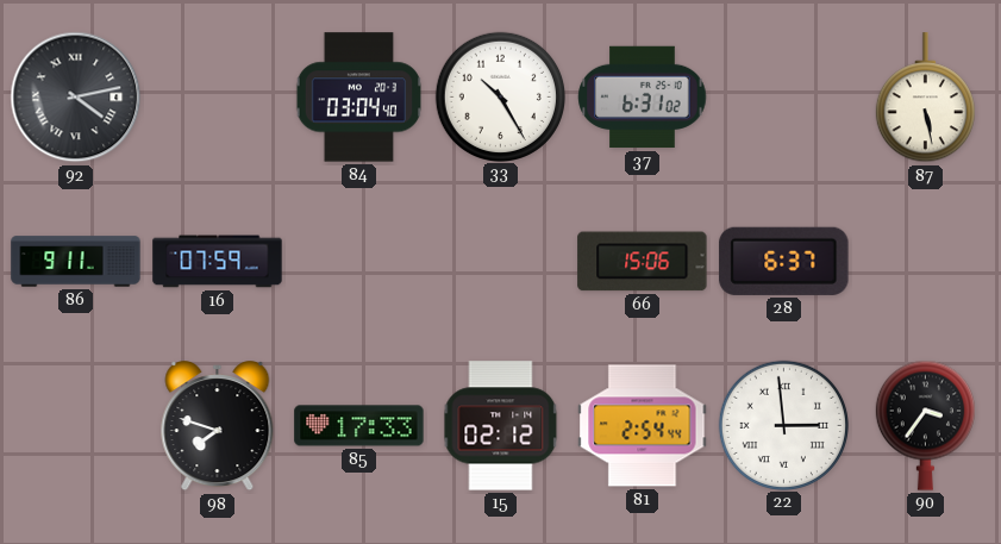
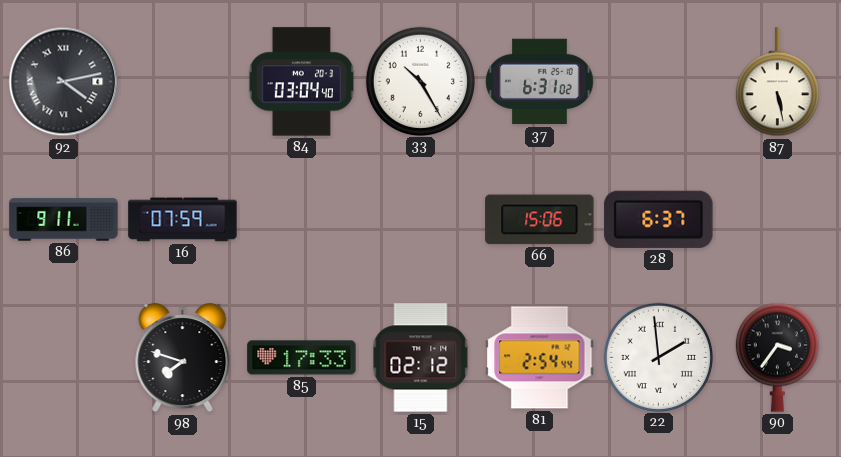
22: 2:59 -> 1:59
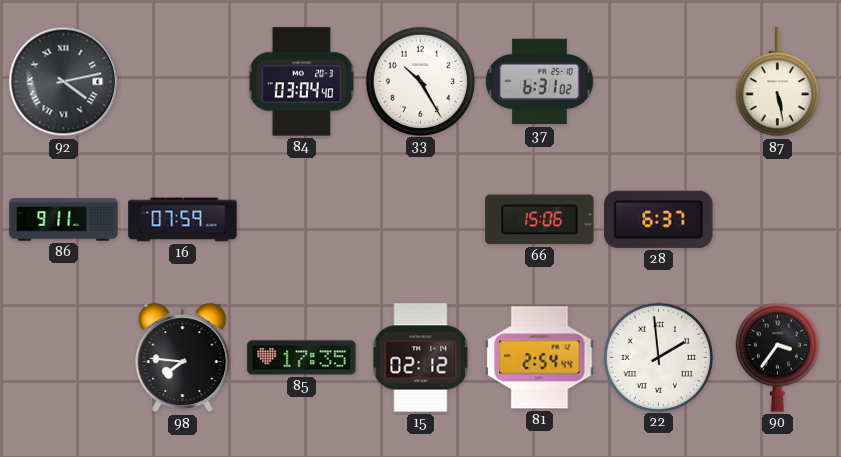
98: 7:48 -> 7:46
85: 17:33 -> 17:35
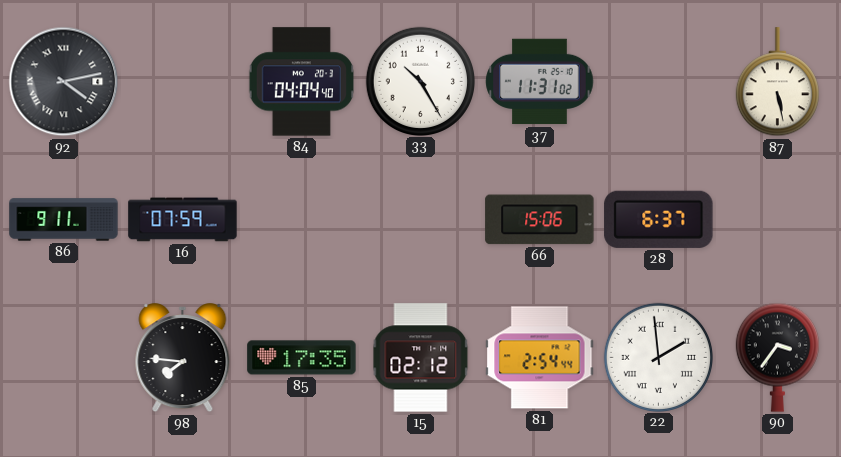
84: 03:04 -> 04:04
37: 6:31 -> 11:31
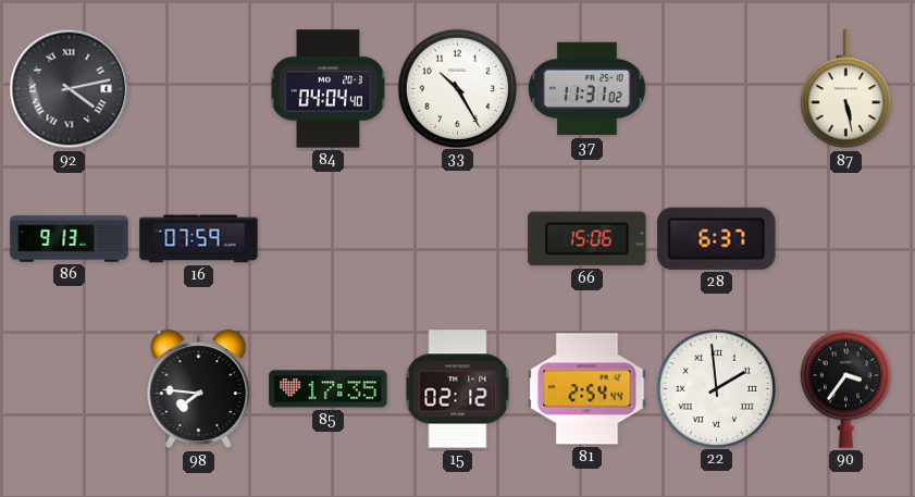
86: 9:11 -> 9:13
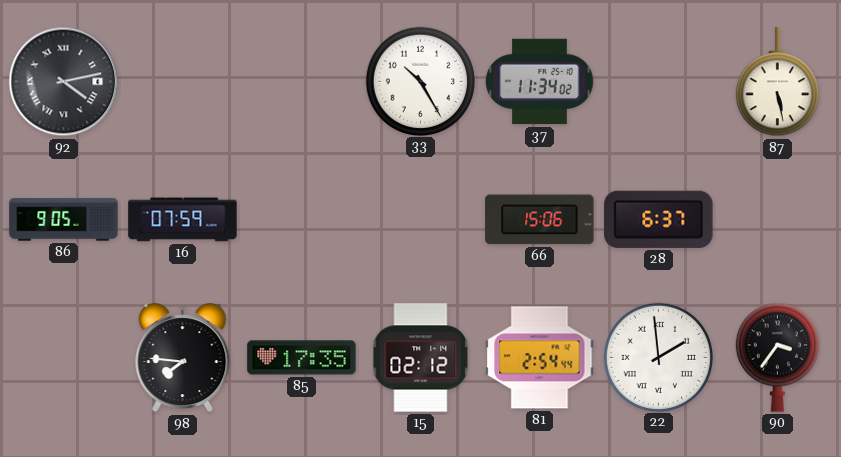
84: 04:04 -> none
37: 11:31 -> 11:34
86: 9:13 -> 9:05
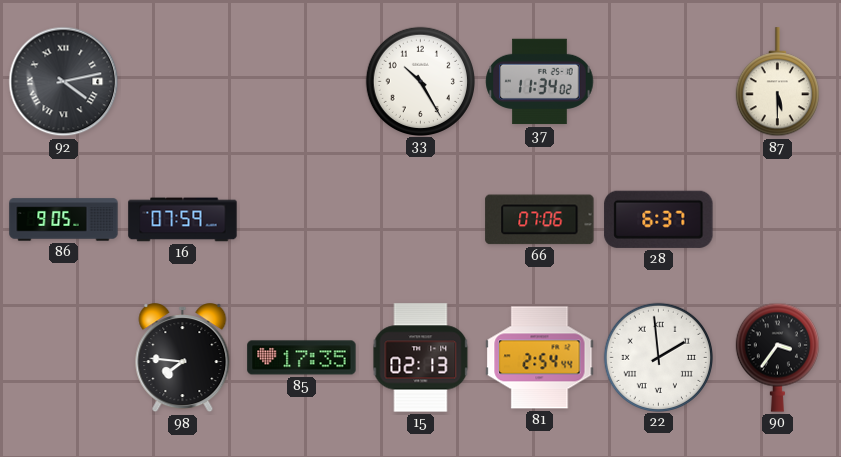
87: 5:28 -> 5:30
66: 15:06 -> 07:06
15: 02:12 -> 02:13
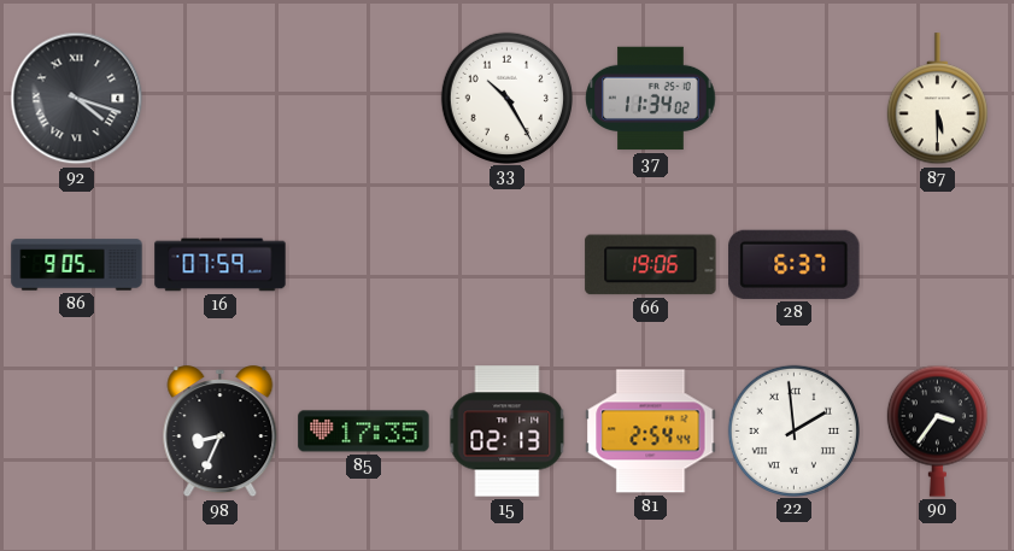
92: 4:13 -> 4:18
66: 07:06 -> 19:06
98: 7:46 -> 8:34
